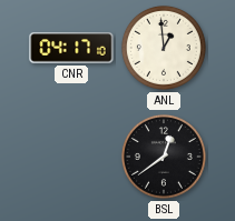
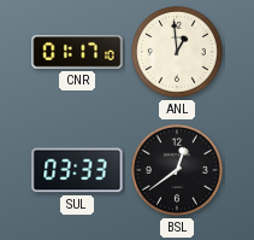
CNR: 04:17 -> 01:17
SUL: none -> 03:33
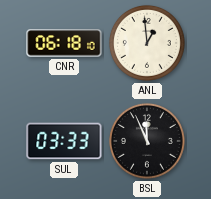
CNR: 01:17 -> 06:18
BSL: 12:39 -> 11:56
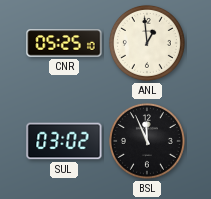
CNR: 06:18 -> 05:25
SUL: 03:33 -> 03:02
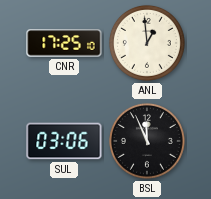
CNR: 05:25 -> 17:25
SUL: 03:02 -> 03:06
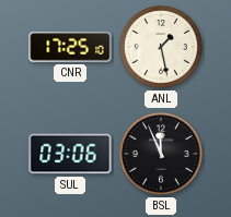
ANL: 12:59 -> 1:28
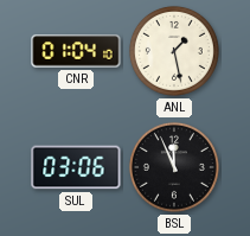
CNR: 17:25 -> 01:04
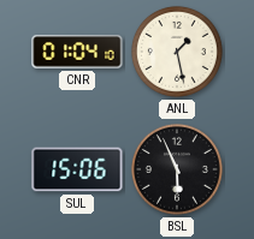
SUL: 03:06 -> 15:06
BSL: 11:56 -> 5:56
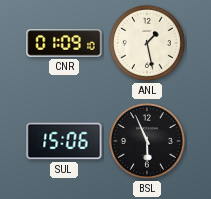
CNR: 01:04 -> 01:09
